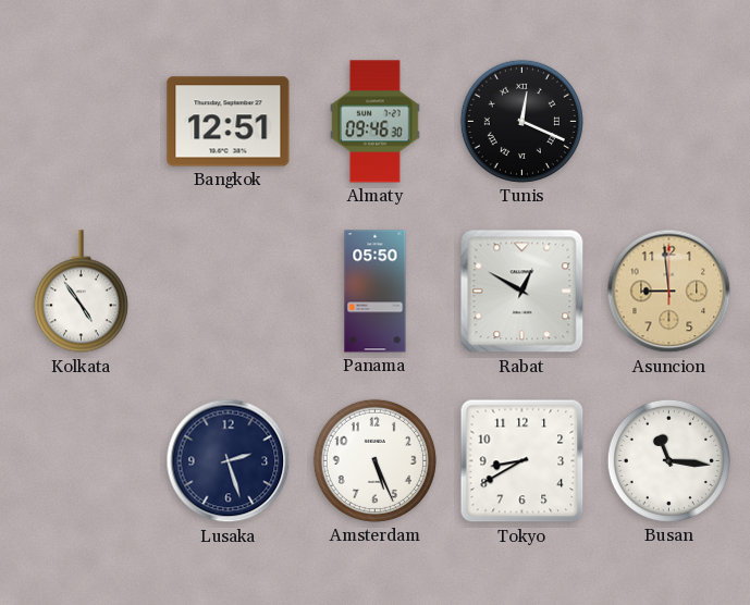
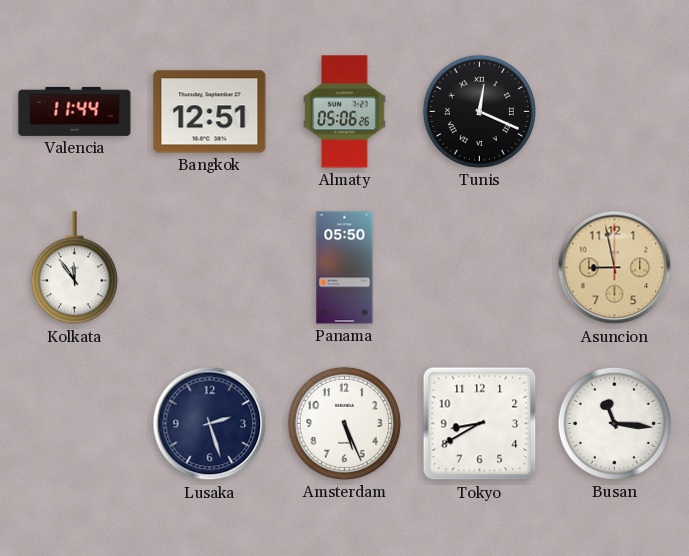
Valencia: none -> 11:44
Almaty: 09:46 -> 05:06
Kolkata: 4:54 -> 11:54
Rabat: 12:50 -> none
Asuncion: 8:59 -> 8:58
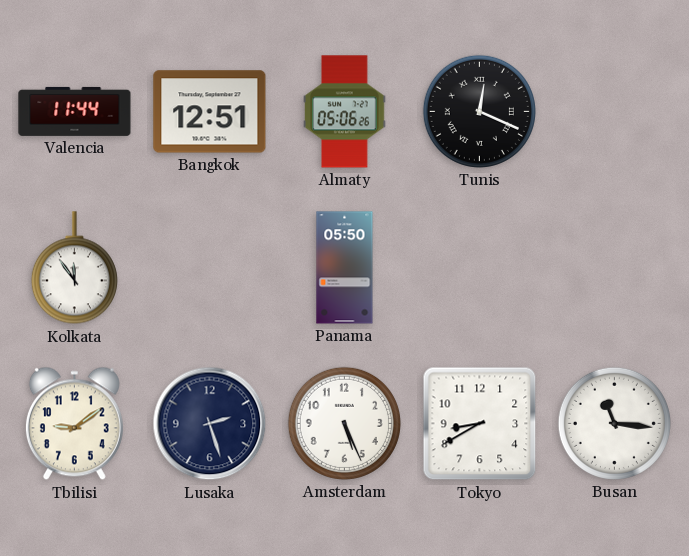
Asuncion: 8:58 -> none
Tbilisi: none -> 9:09
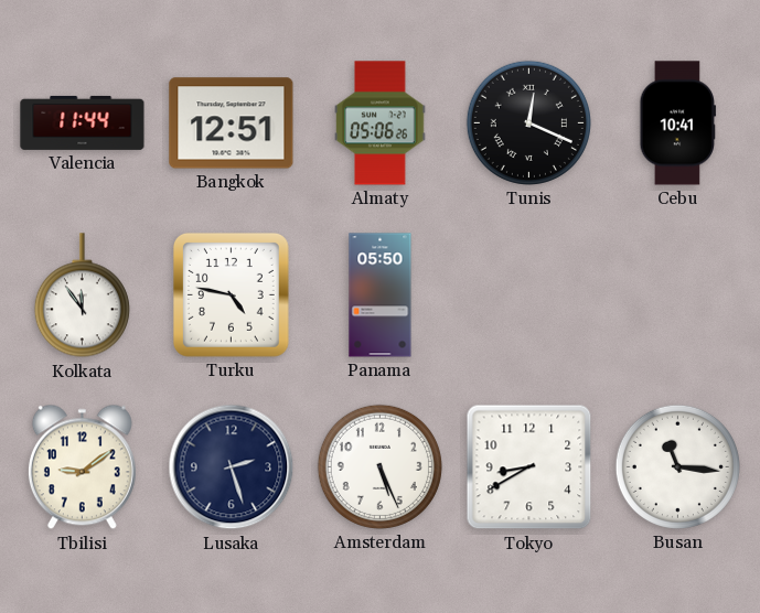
Cebu: none -> 10:41
Turku: none -> 4:47
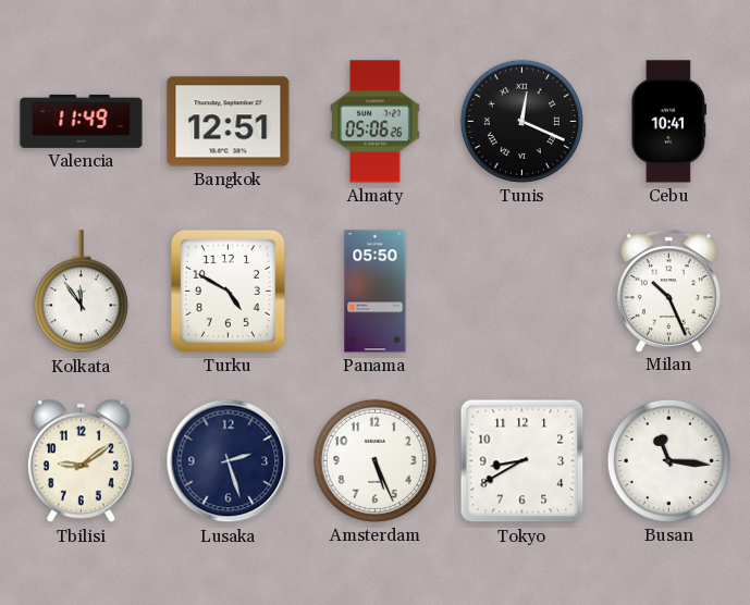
Valencia: 11:44 -> 11:49
Turku: 4:47 -> 4:50
Milan: none -> 10:26
